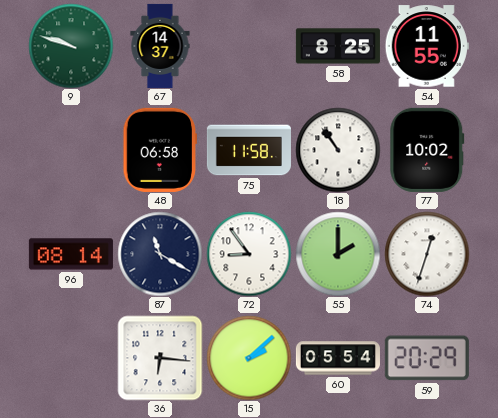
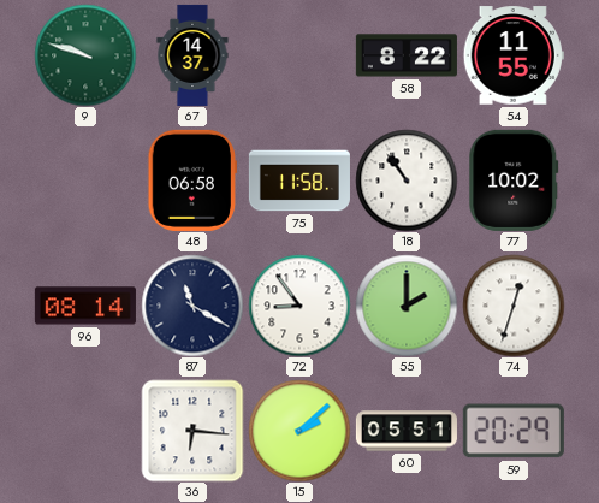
58: 8:25 -> 8:22
60: 05:54 -> 05:51
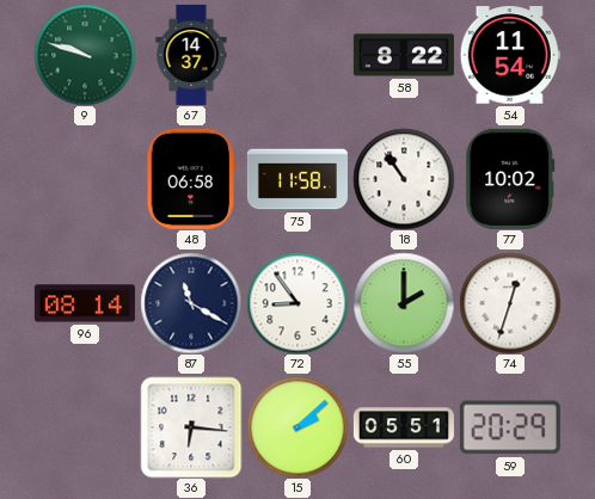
54: 11:55 -> 11:54
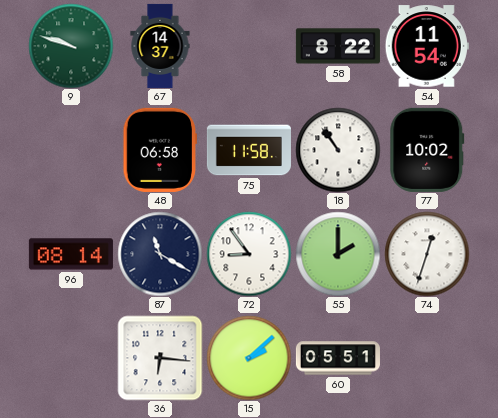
59: 20:29 -> none
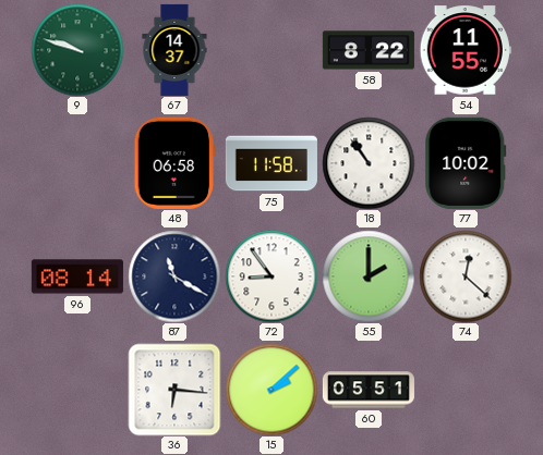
54: 11:54 -> 11:55
74: 12:33 -> 12:22
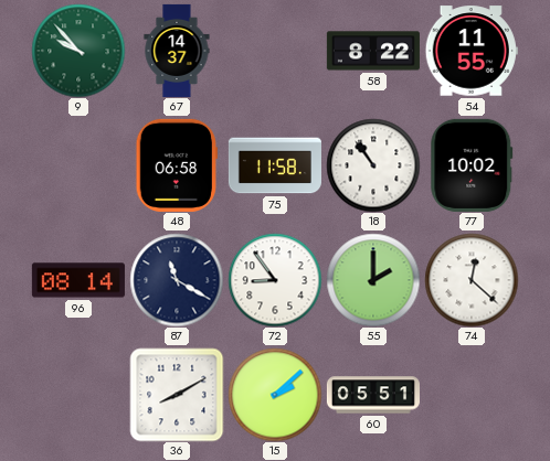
9: 9:48 -> 9:53
36: 6:16 -> 8:10
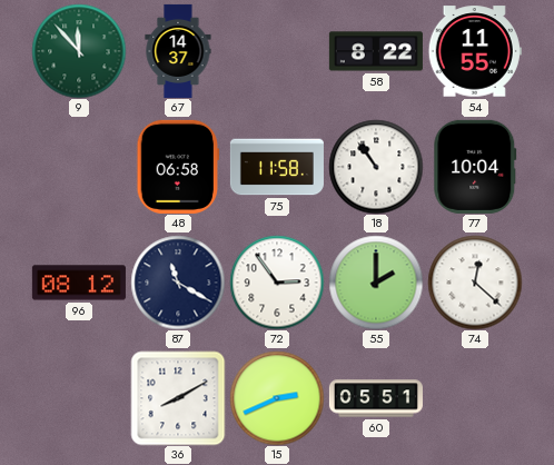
9: 9:53 -> 11:53
77: 10:02 -> 10:04
96: 08:14 -> 08:12
72: 8:54 -> 2:54
15: 2:08 -> 2:41
